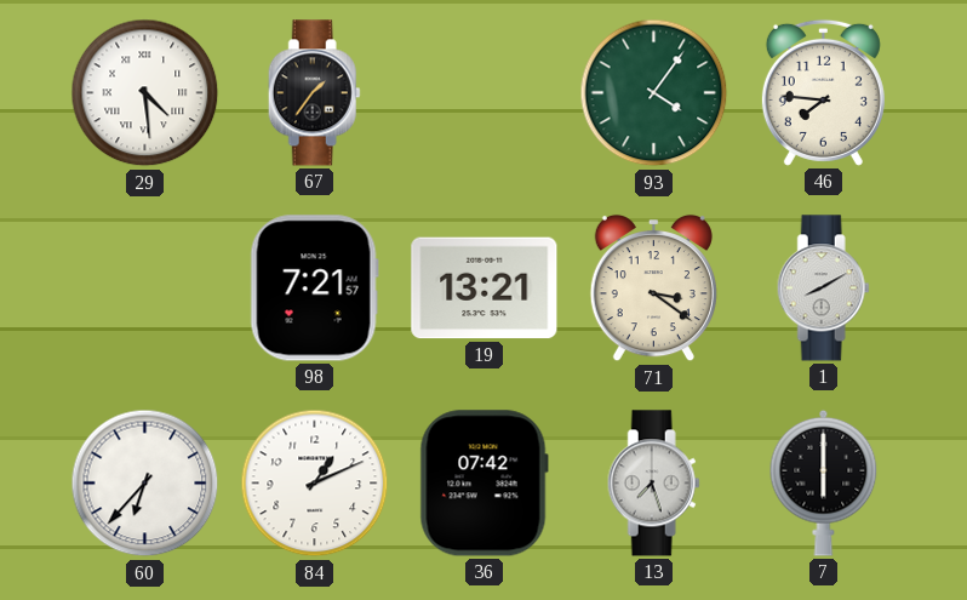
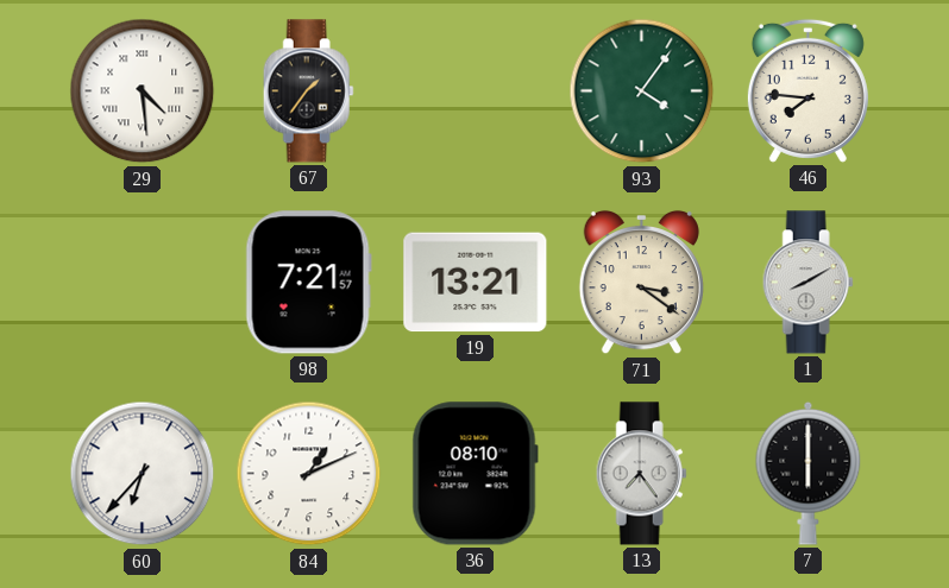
36: 07:42 -> 08:10
13: 7:27 -> 7:24
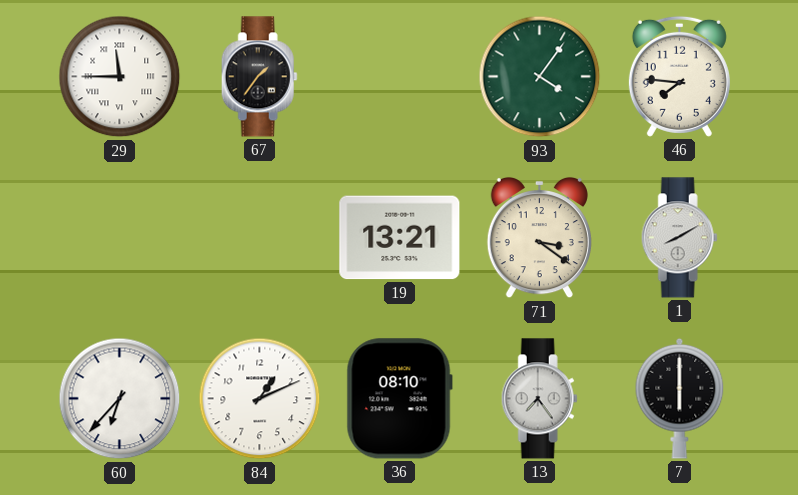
29: 4:29 -> 11:45
98: 7:21 -> none
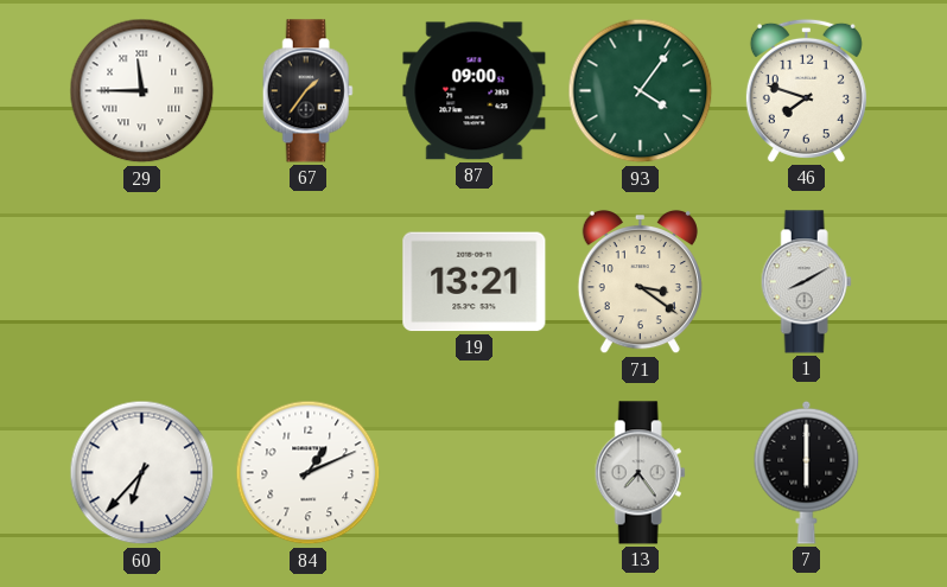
87: none -> 09:00
46: 7:46 -> 7:48
36: 08:10 -> none
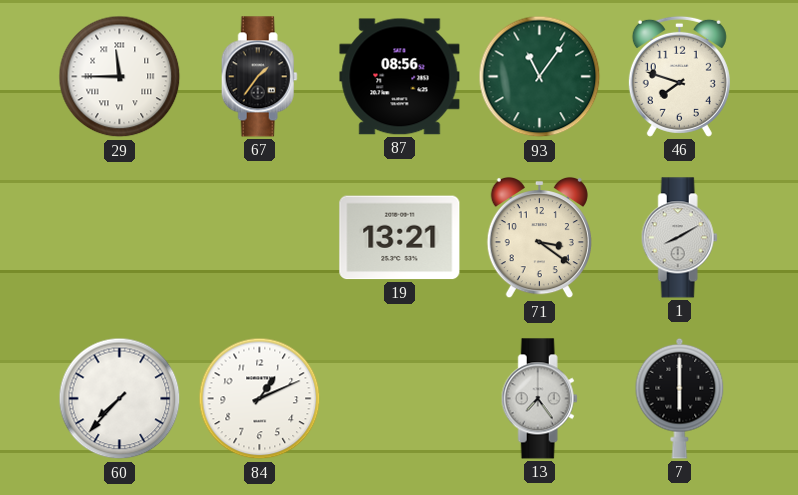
87: 09:00 -> 08:56
93: 4:06 -> 11:06
60: 6:37 -> 7:37
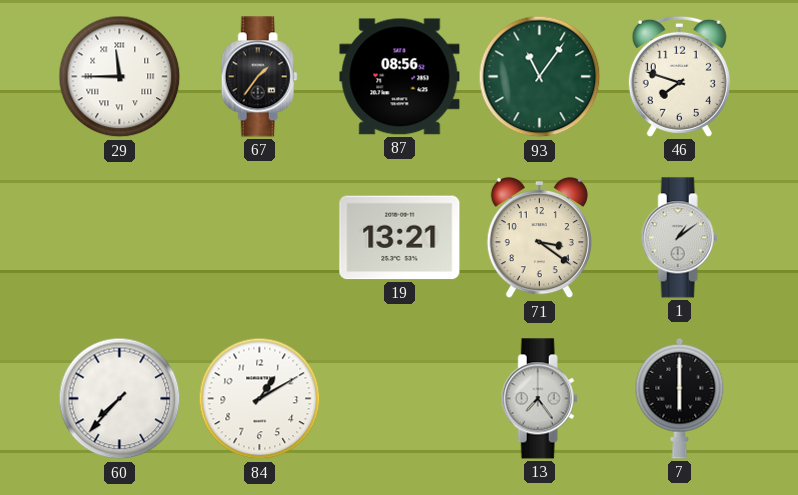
1: 8:10 -> 1:09
84: 1:11 -> 1:10
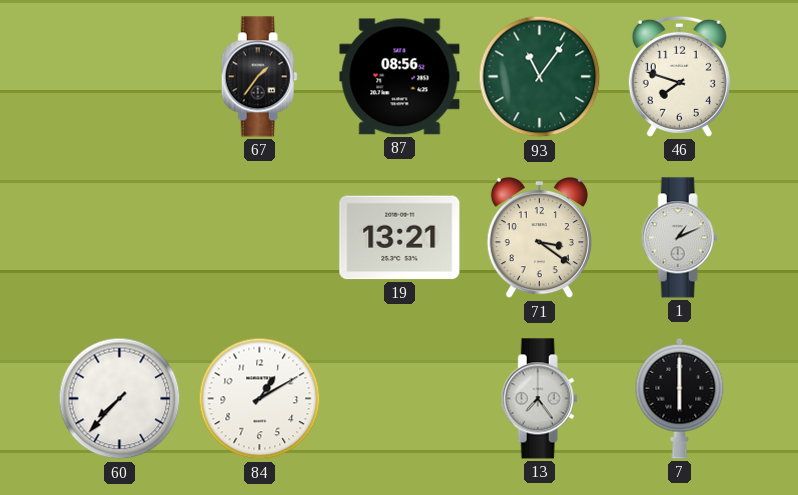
29: 11:45 -> none
1: 1:09 -> 1:11
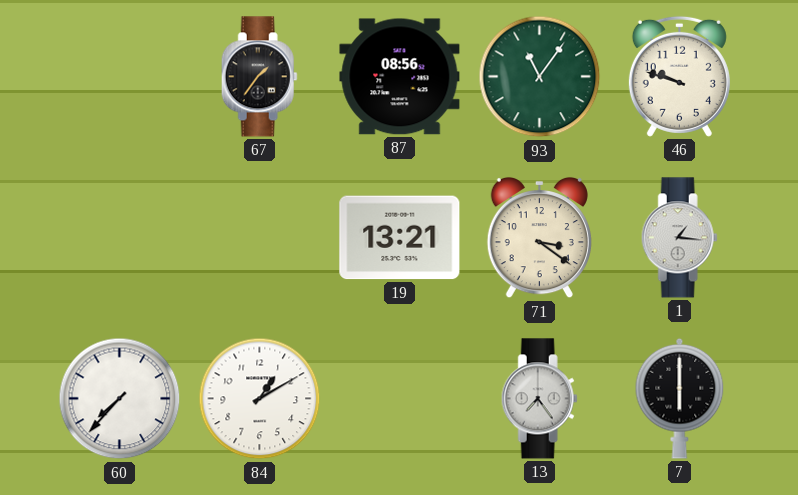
46: 7:48 -> 9:48
1: 1:11 -> 1:16
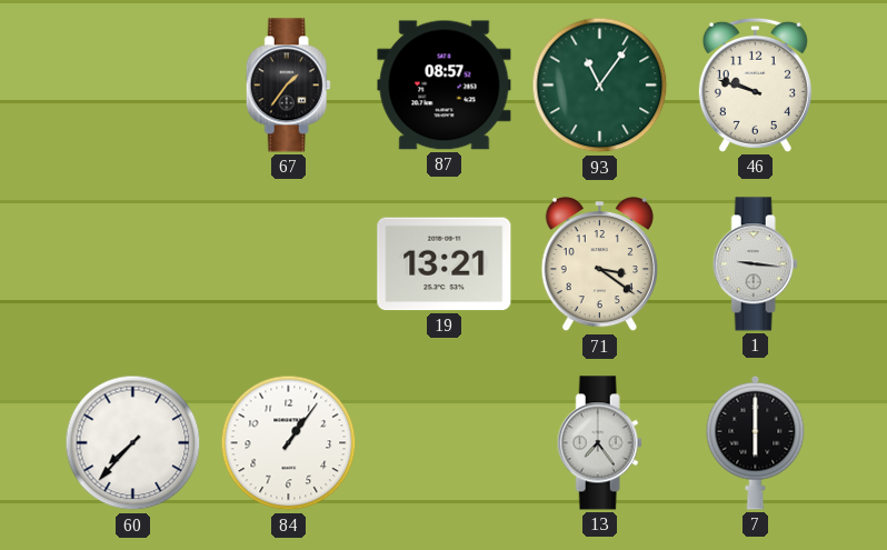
87: 08:56 -> 08:57
1: 1:16 -> 9:16
84: 1:10 -> 1:06
